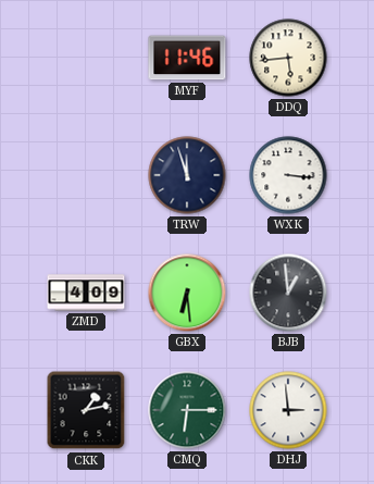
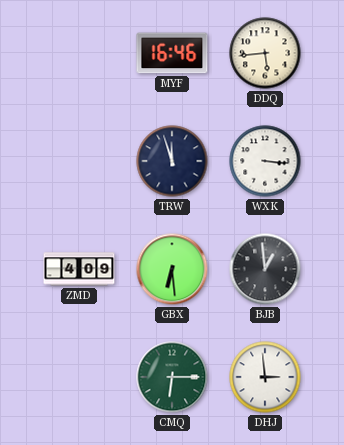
MYF: 11:46 -> 16:46
CKK: 1:13 -> none
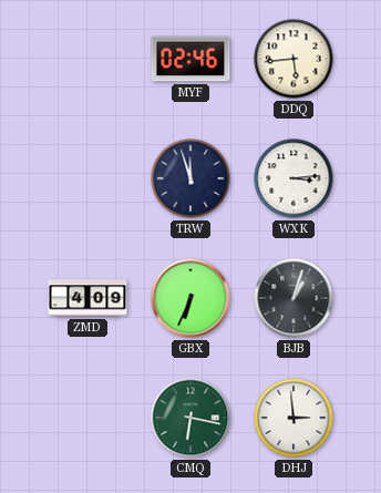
MYF: 16:46 -> 02:46
WXK: 3:16 -> 3:14
GBX: 6:29 -> 6:34
BJB: 12:59 -> 1:03
CMQ: 6:15 -> 6:17
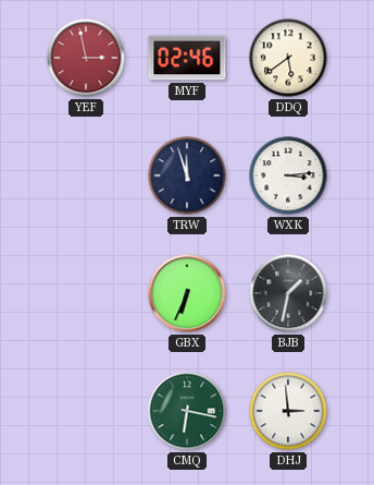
YEF: none -> 2:58
DDQ: 5:44 -> 5:39
ZMD: 4:09 -> none
BJB: 1:03 -> 1:32
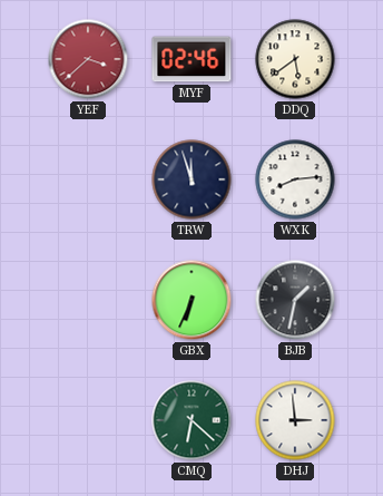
YEF: 2:58 -> 3:38
WXK: 3:14 -> 8:14
CMQ: 6:17 -> 6:22
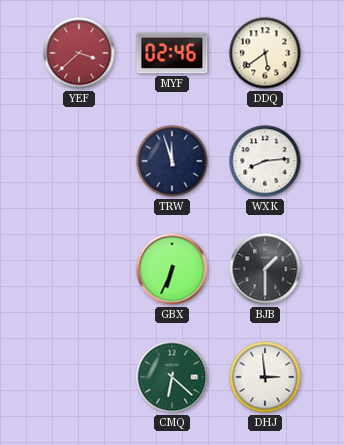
BJB: 1:32 -> 1:30
